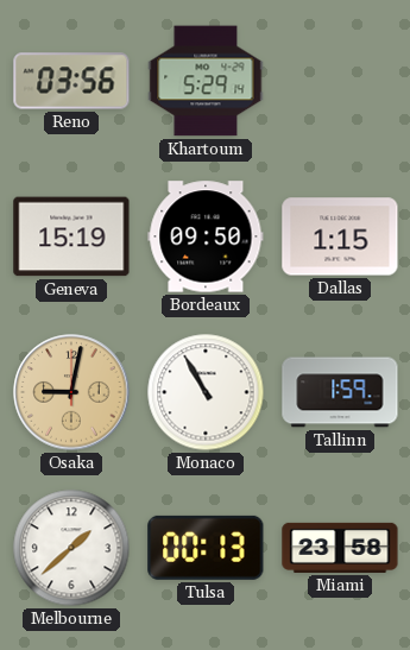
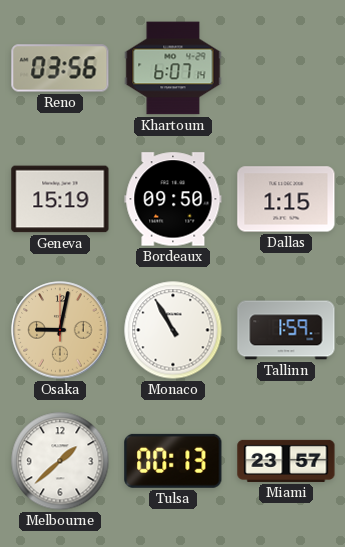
Khartoum: 5:29 -> 6:07
Miami: 23:58 -> 23:57
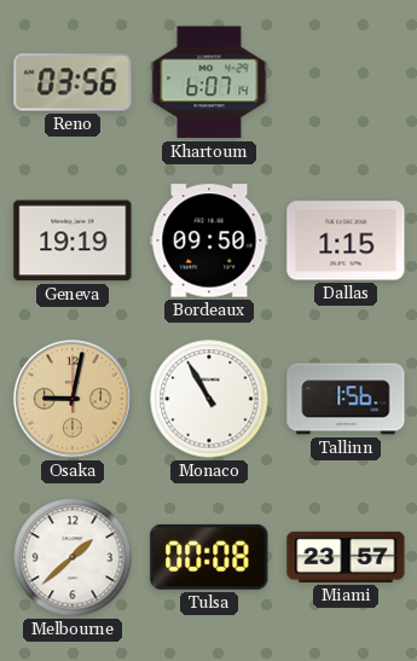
Geneva: 15:19 -> 19:19
Tallinn: 1:59 -> 1:56
Tulsa: 00:13 -> 00:08
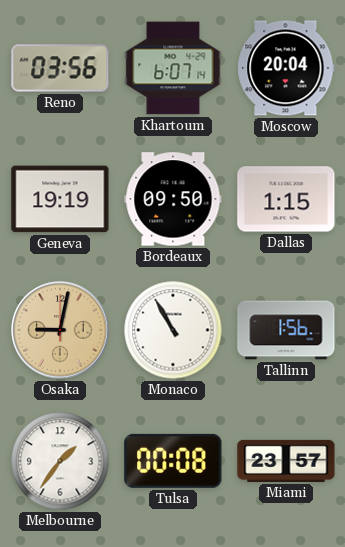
Moscow: none -> 20:04
Melbourne: 1:38 -> 1:36
